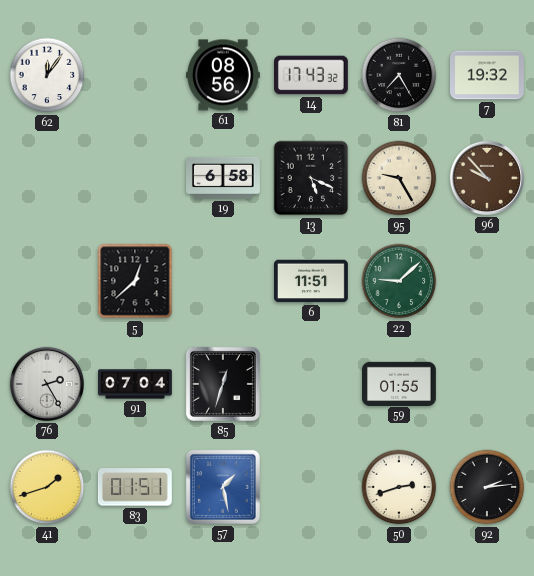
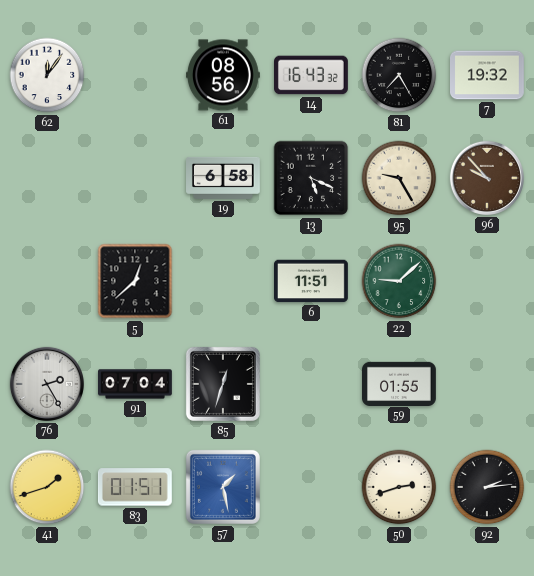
14: 17:43 -> 16:43
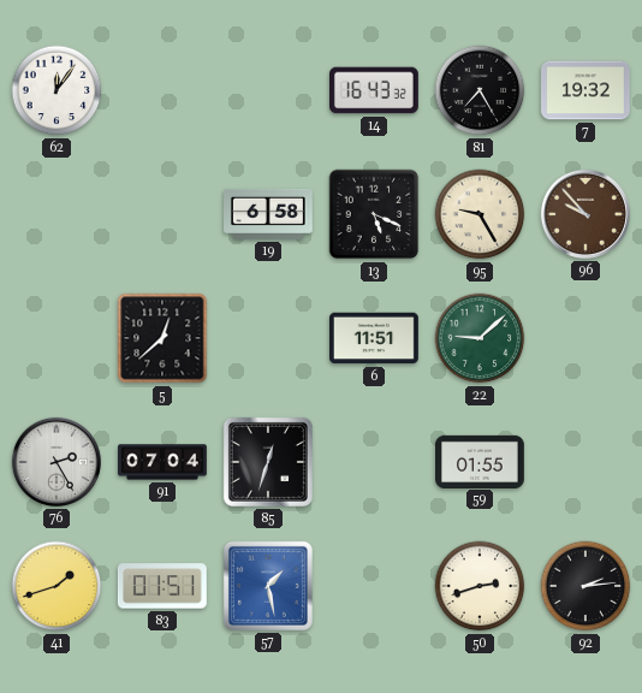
61: 08:56 -> none
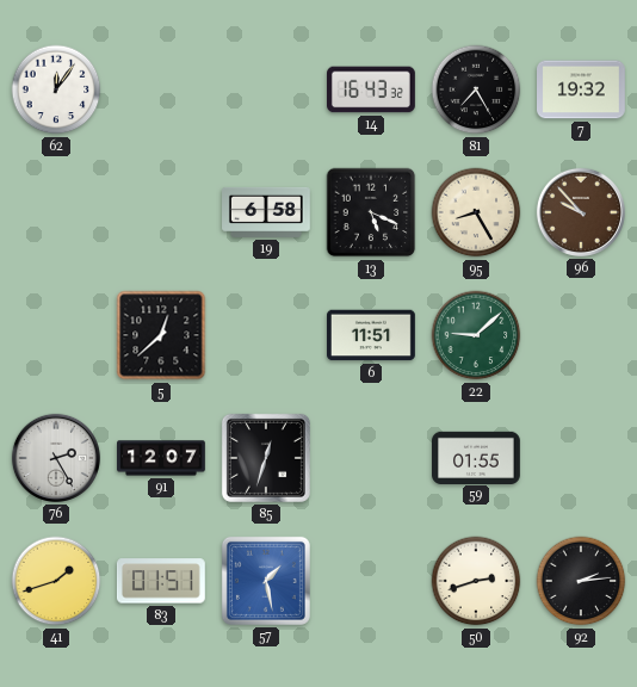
95: 9:25 -> 8:25
91: 07:04 -> 12:07
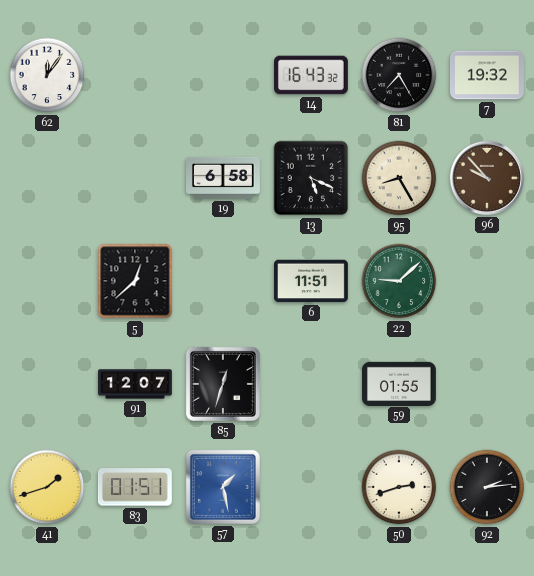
76: 2:25 -> none
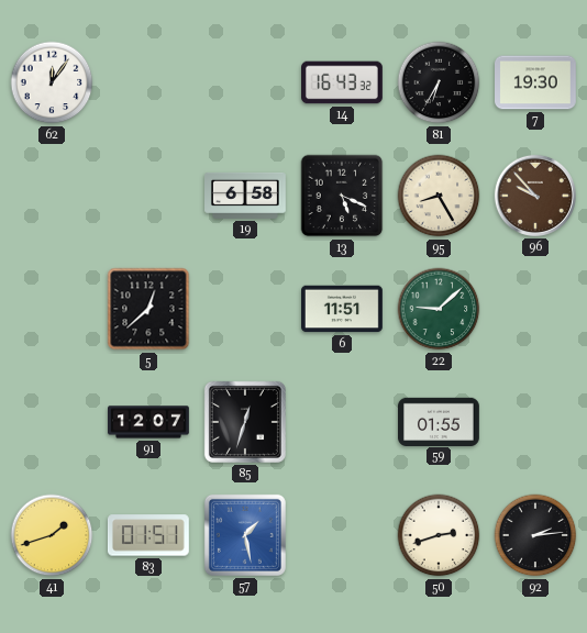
81: 7:25 -> 6:35
7: 19:32 -> 19:30
